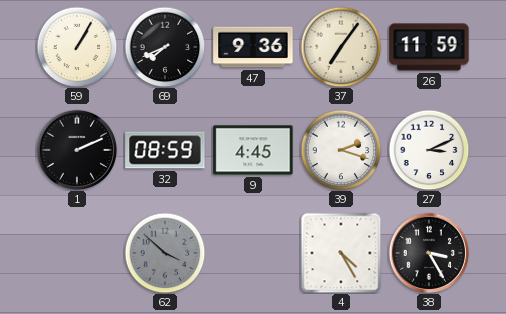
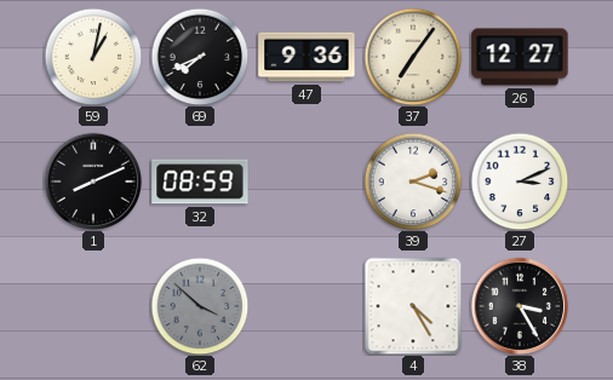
59: 1:05 -> 1:02
26: 11:59 -> 12:27
1: 2:11 -> 8:11
9: 4:45 -> none
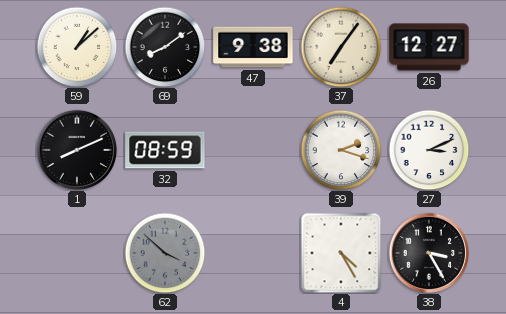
59: 1:02 -> 1:08
69: 7:41 -> 8:09
47: 9:36 -> 9:38
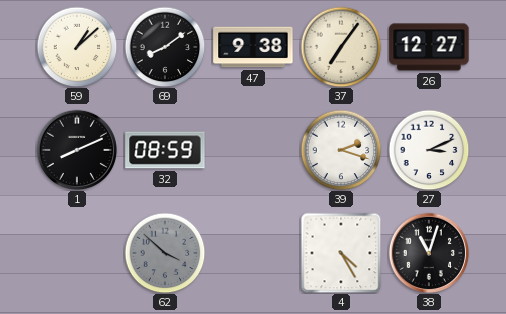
38: 3:25 -> 11:03
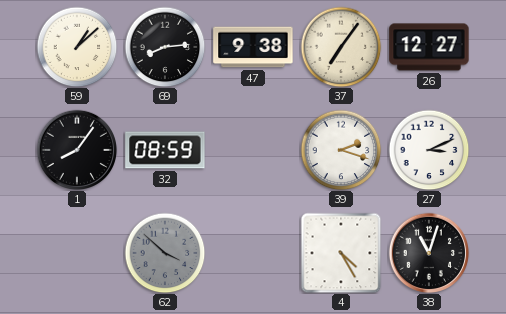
69: 8:09 -> 8:14
1: 8:11 -> 8:06
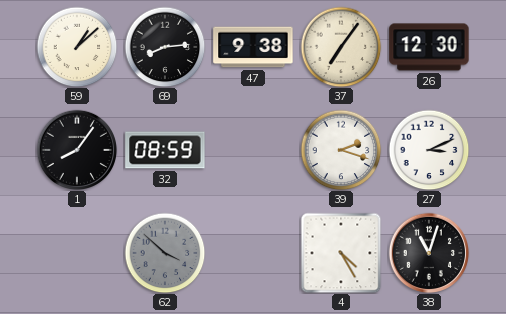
26: 12:27 -> 12:30
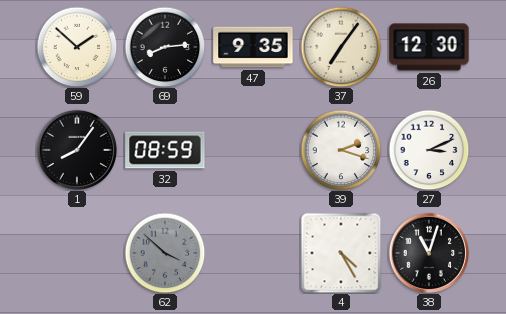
59: 1:08 -> 1:52
47: 9:38 -> 9:35
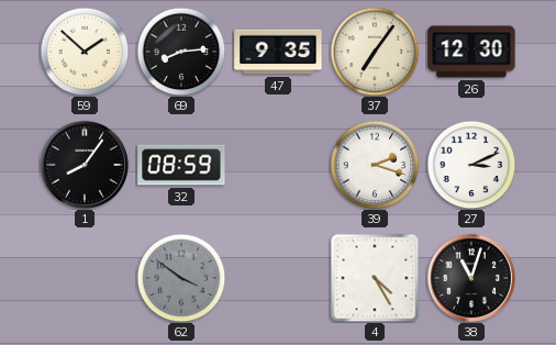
62: 3:52 -> 3:51
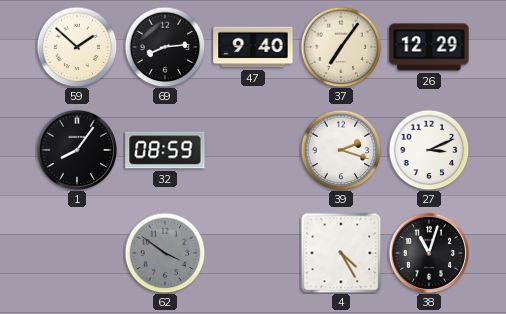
47: 9:35 -> 9:40
26: 12:30 -> 12:29
